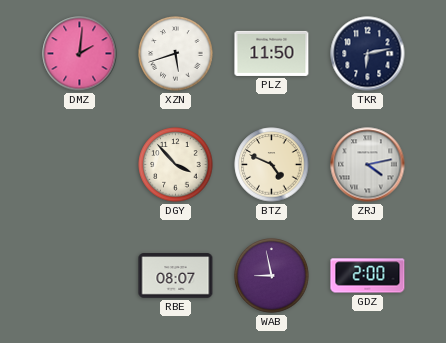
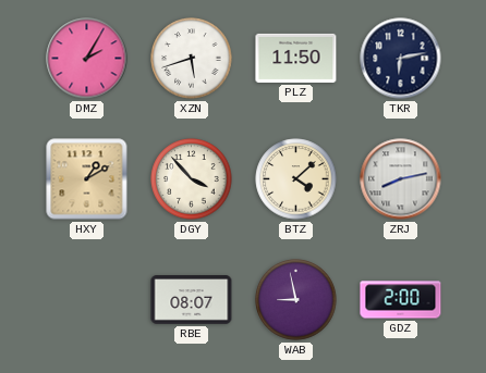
DMZ: 2:01 -> 2:05
HXY: none -> 1:10
BTZ: 4:49 -> 4:08
ZRJ: 4:13 -> 8:13
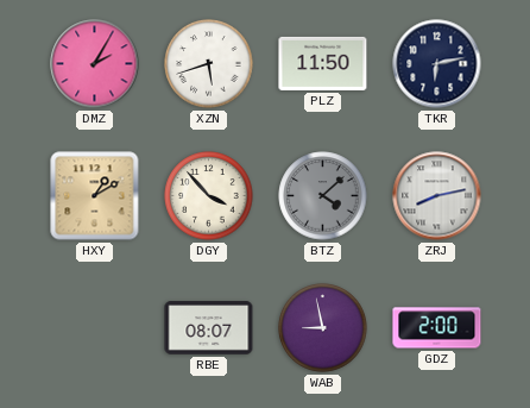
BTZ dial: cream -> grey
